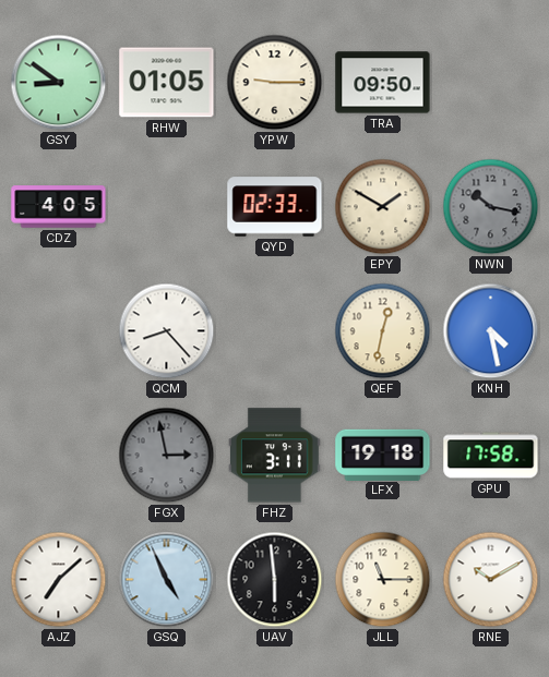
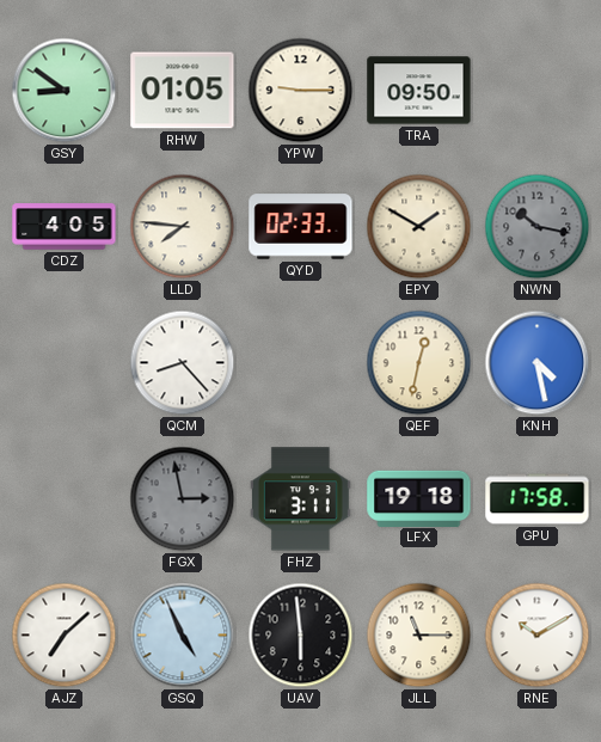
LLD: none -> 7:46
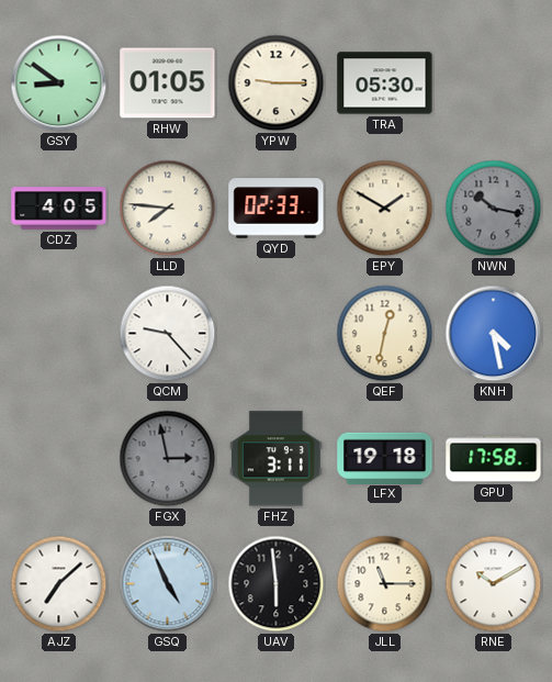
TRA: 09:50 -> 05:30
QCM: 8:23 -> 9:23
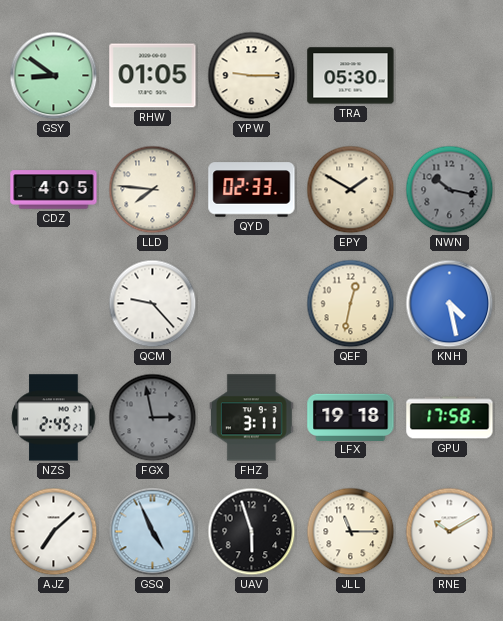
NZS: none -> 2:45
UAV: 5:59 -> 5:57
